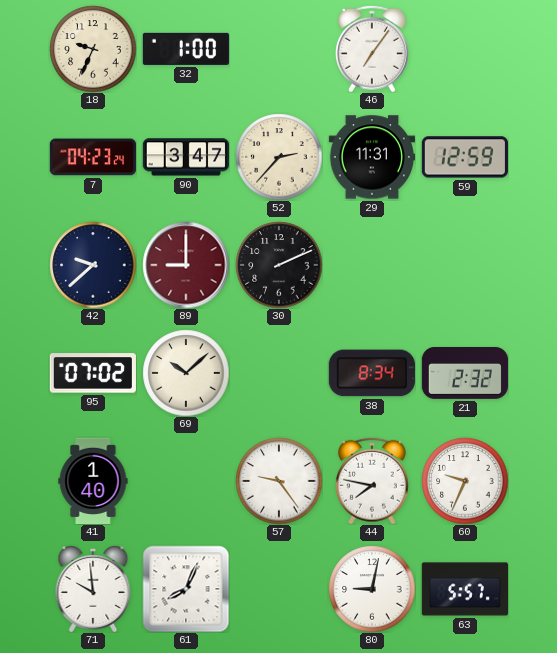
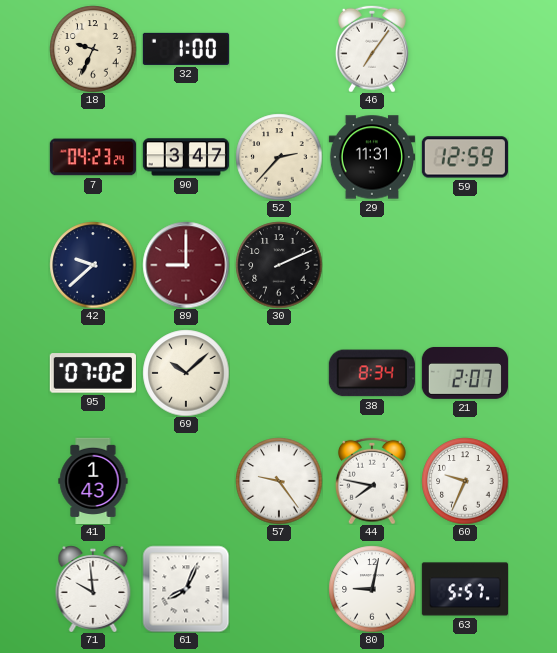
21: 2:32 -> 2:07
41: 1:40 -> 1:43
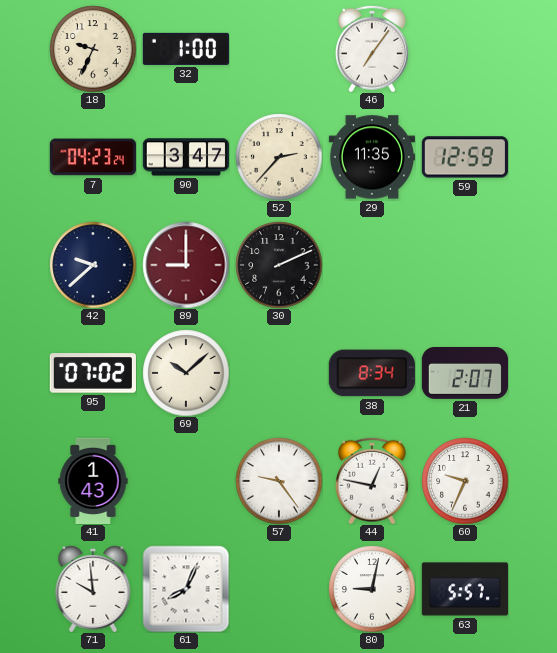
29: 11:31 -> 11:35
44: 7:47 -> 12:47
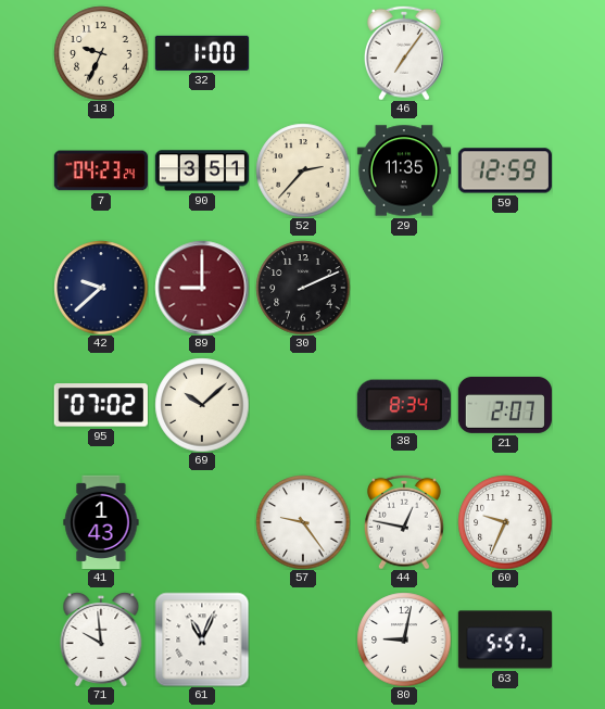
90: 3:47 -> 3:51
61: 8:04 -> 11:04
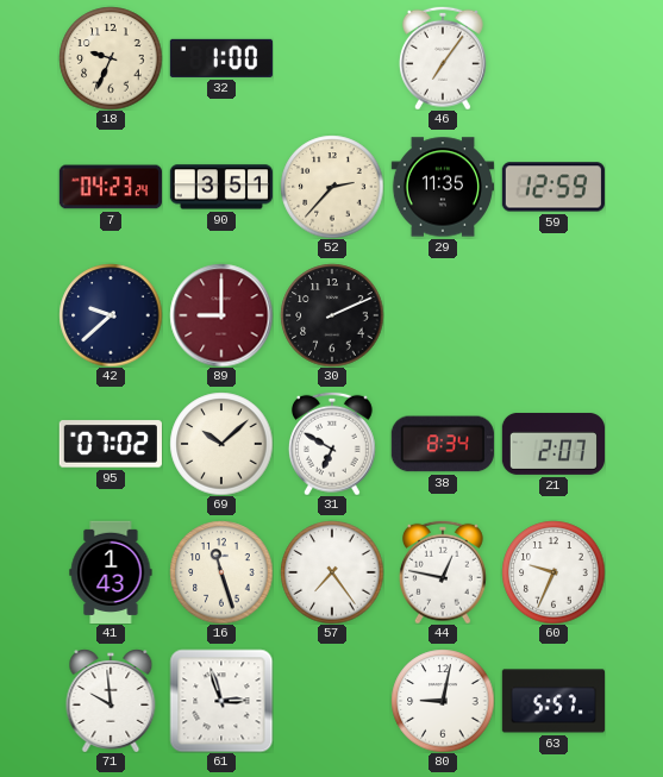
31: none -> 6:50
16: none -> 11:27
57: 9:24 -> 7:24
61: 11:04 -> 2:57
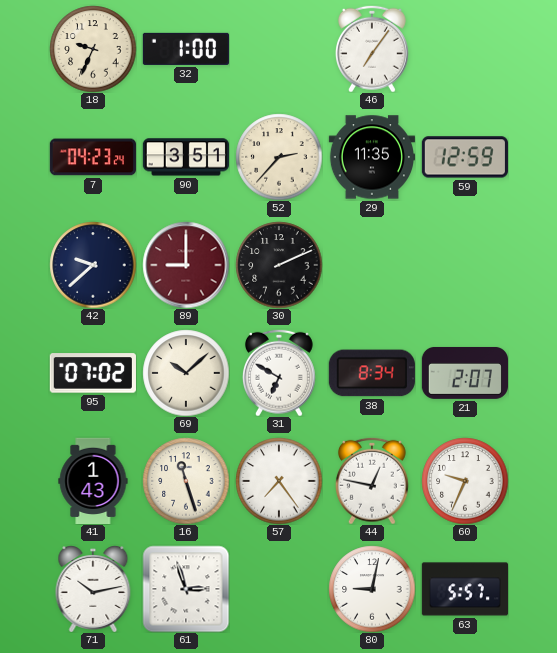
71: 9:59 -> 10:13
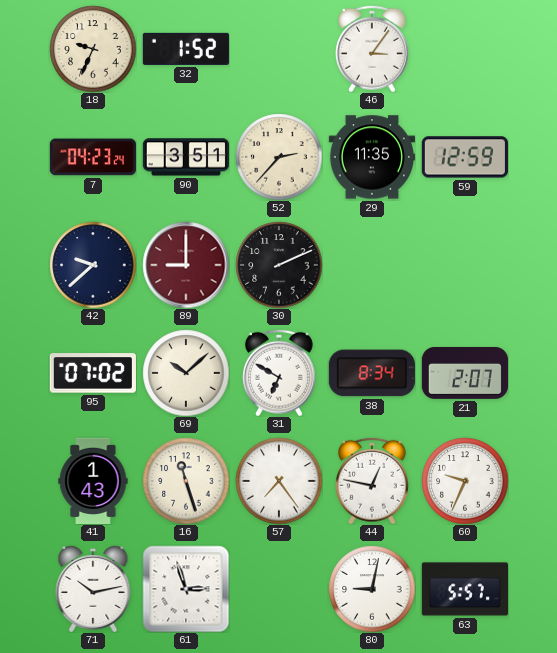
32: 1:00 -> 1:52
46: 7:06 -> 3:06
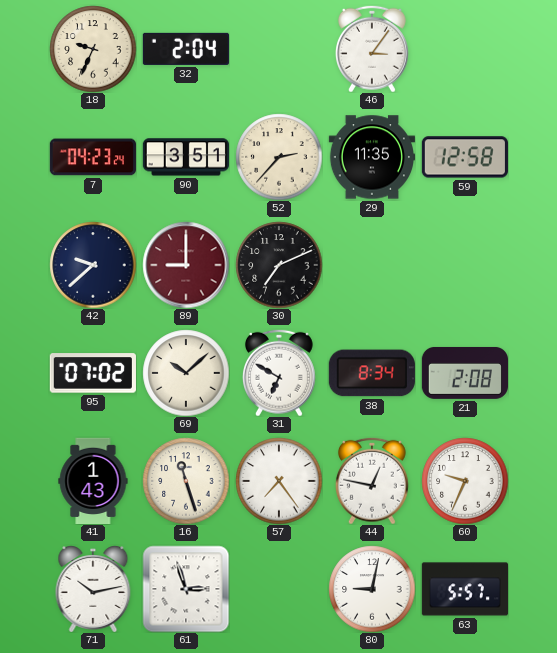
32: 1:52 -> 2:04
59: 12:59 -> 12:58
30: 2:11 -> 7:11
21: 2:07 -> 2:08
